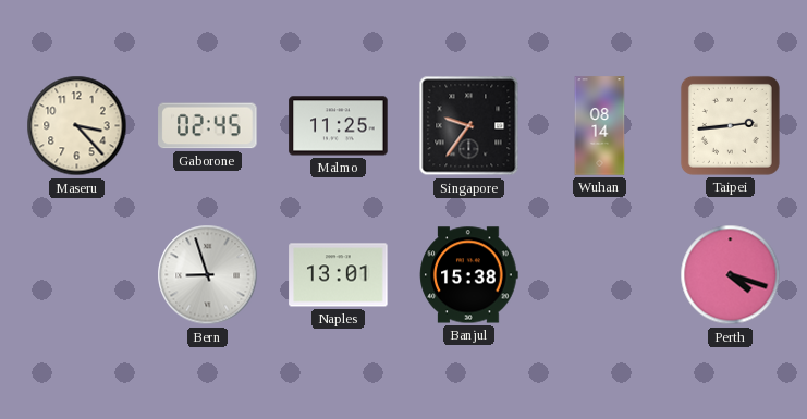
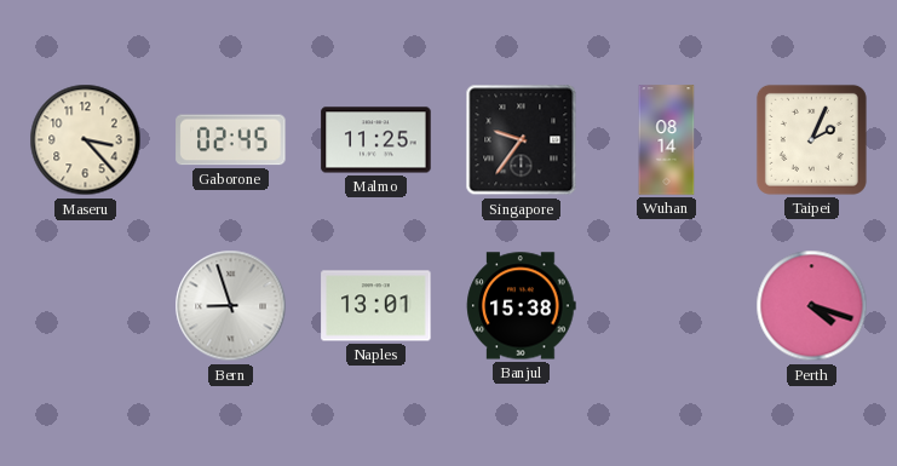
Taipei: 2:44 -> 2:04
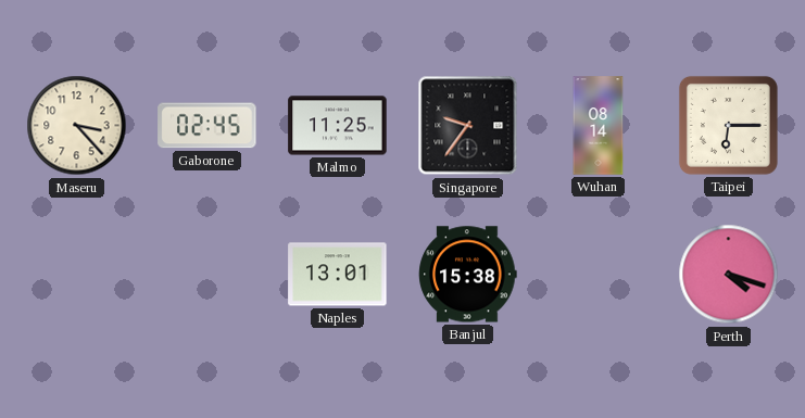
Taipei: 2:04 -> 6:15
Bern: 8:57 -> none
